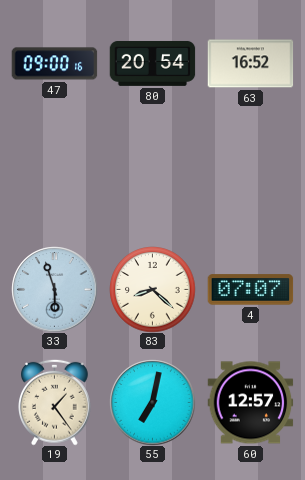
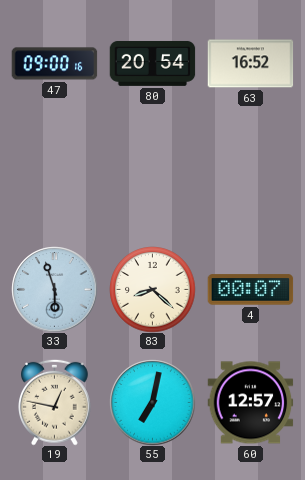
4: 07:07 -> 00:07
19: 1:24 -> 12:47
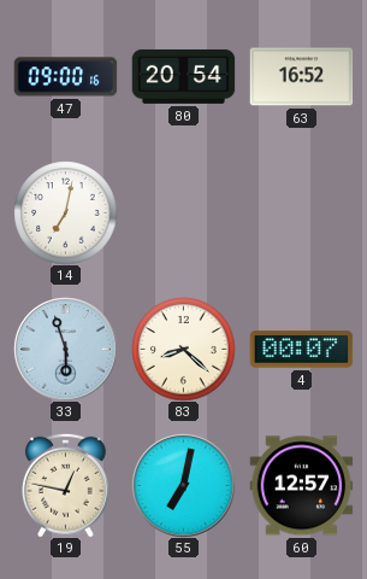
14: none -> 7:02
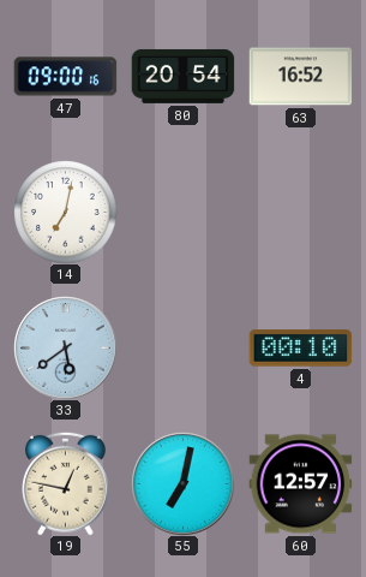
33: 5:57 -> 5:39
83: 8:22 -> none
4: 00:07 -> 00:10
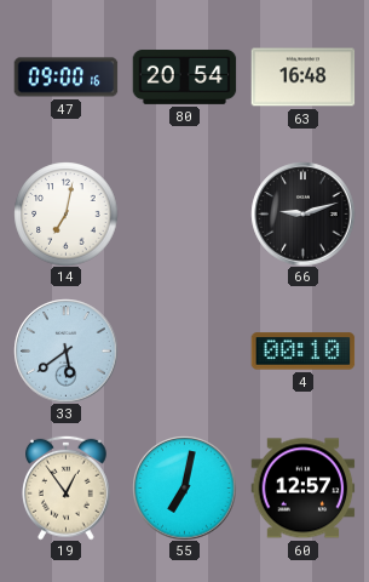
63: 16:52 -> 16:48
66: none -> 9:12
19: 12:47 -> 12:54
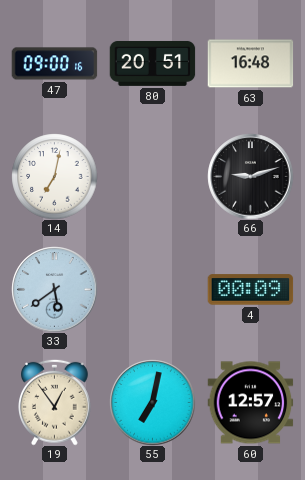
80: 20:54 -> 20:51
4: 00:10 -> 00:09
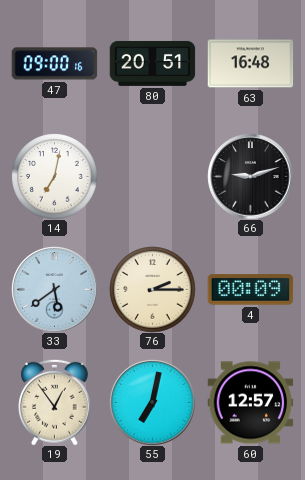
76: none -> 2:15
